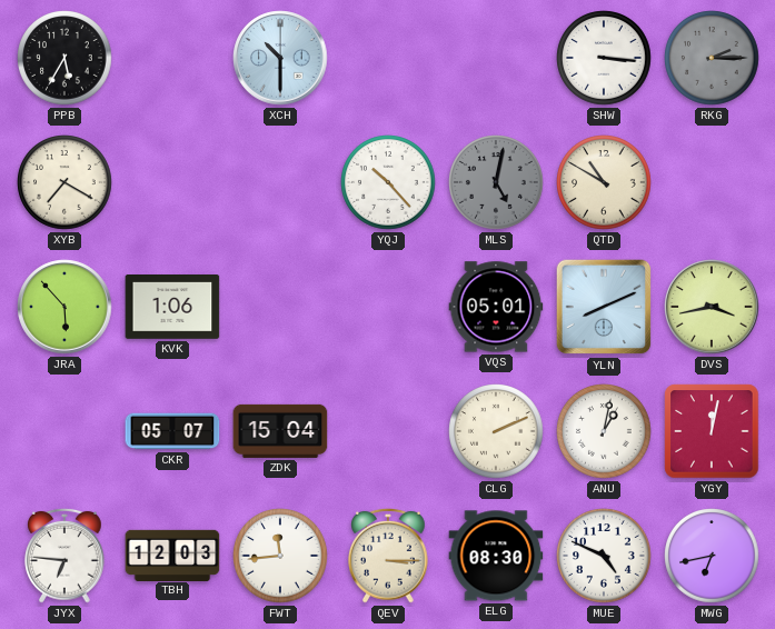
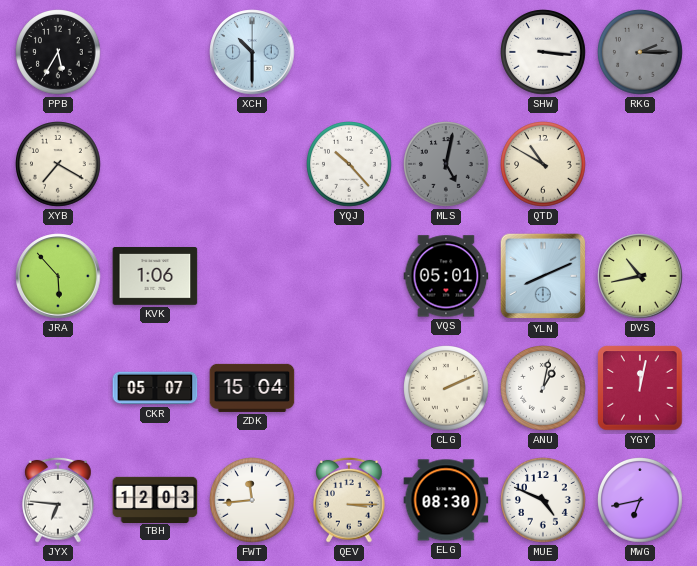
DVS: 3:43 -> 10:43
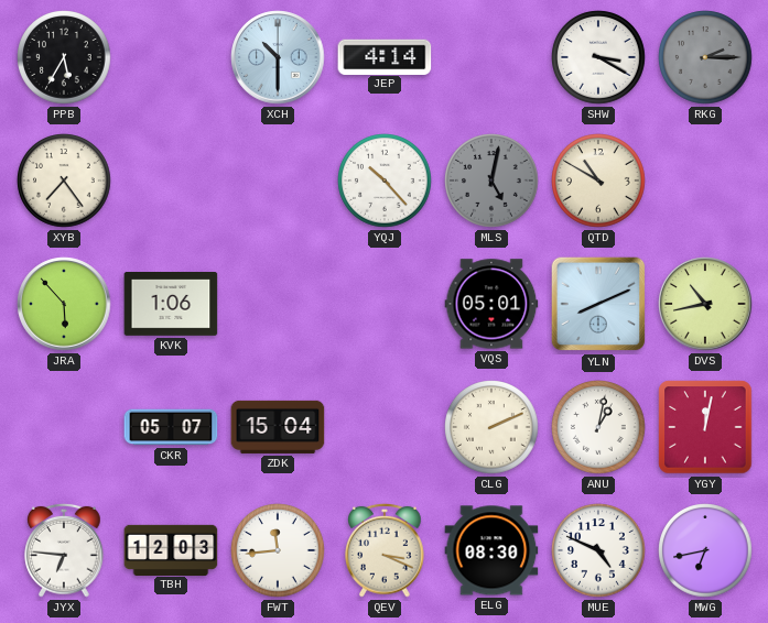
JEP: none -> 4:14
SHW: 3:16 -> 3:20
XYB: 7:20 -> 7:24
QEV: 3:15 -> 3:19
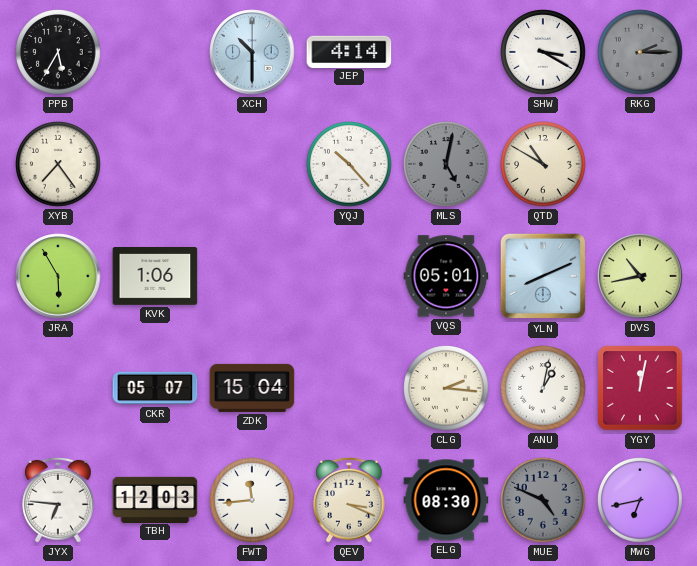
JRA: 5:53 -> 5:55
CLG: 2:11 -> 2:16
MUE dial: white -> grey
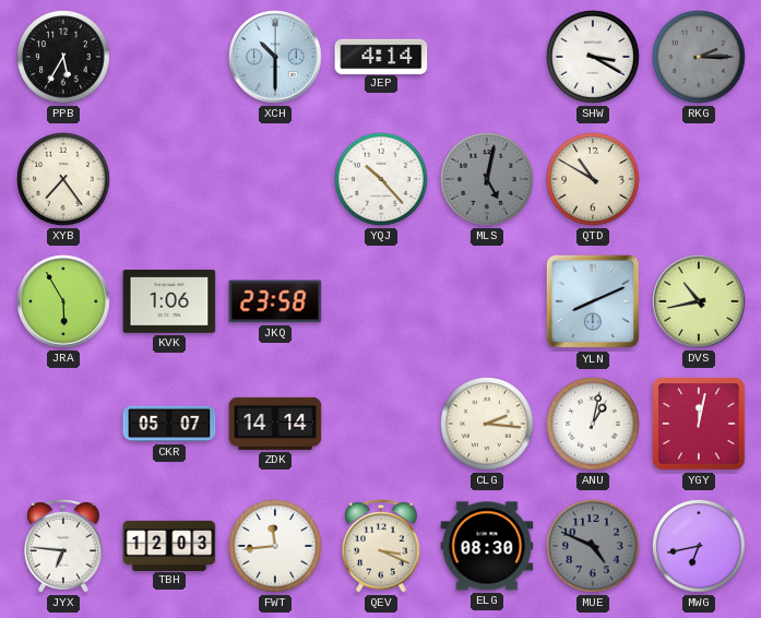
JKQ: none -> 23:58
VQS: 05:01 -> none
ZDK: 15:04 -> 14:14
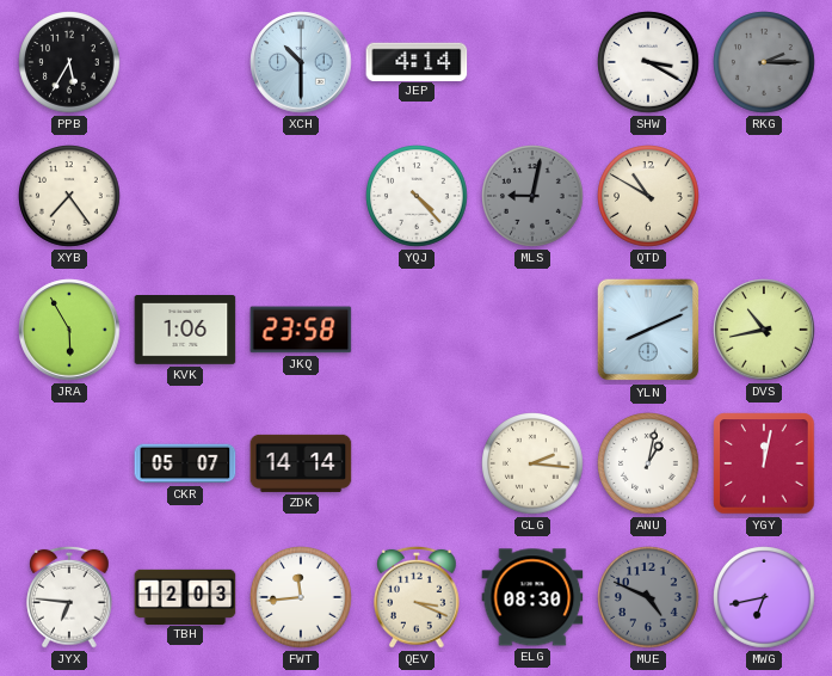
YQJ: 10:23 -> 4:23
MLS: 5:02 -> 9:02
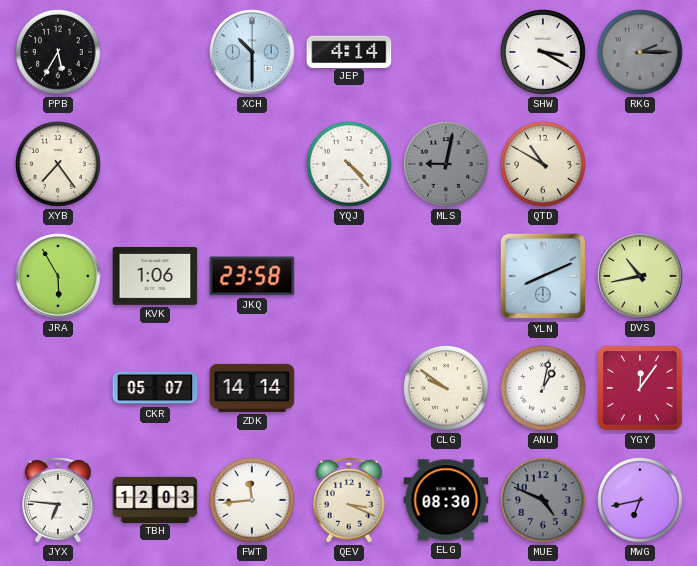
CLG: 2:16 -> 9:51
YGY: 12:02 -> 12:06
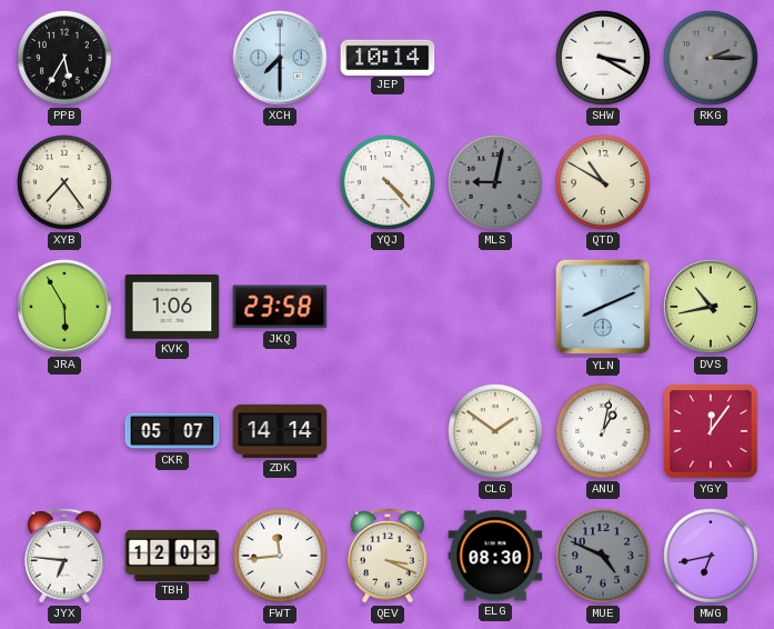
XCH: 10:30 -> 7:30
JEP: 4:14 -> 10:14
CLG: 9:51 -> 1:51
